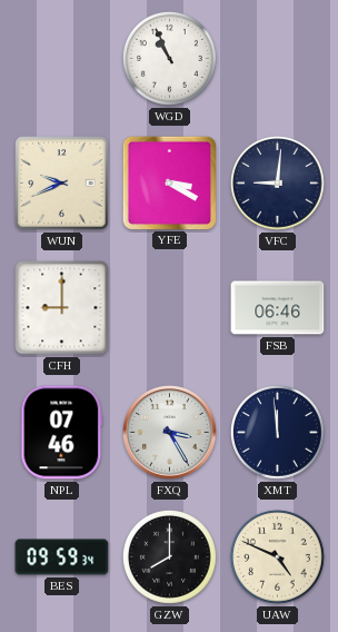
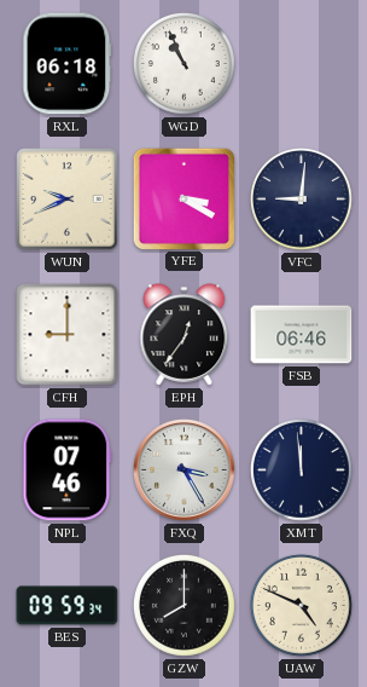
RXL: none -> 06:18
EPH: none -> 12:36
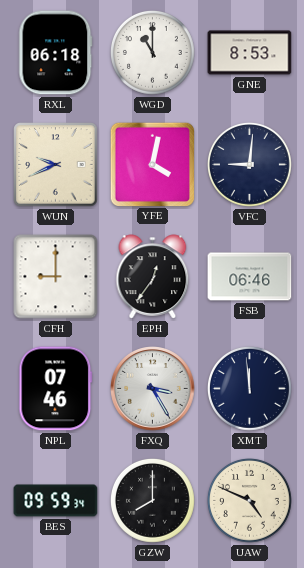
WGD: 10:56 -> 11:00
GNE: none -> 8:53
YFE: 3:20 -> 4:02
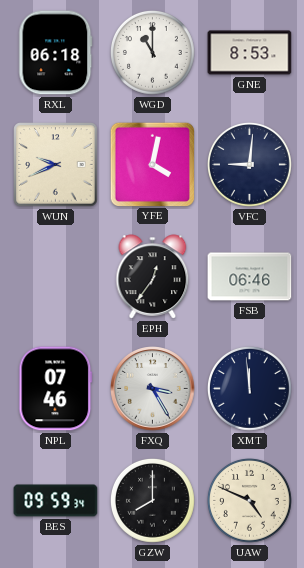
CFH: 9:00 -> none
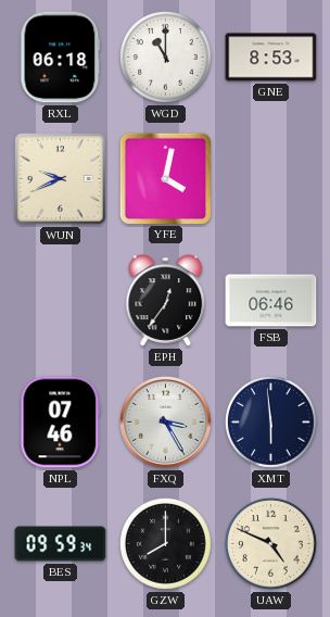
VFC: 9:01 -> none
XMT: 11:59 -> 5:59
